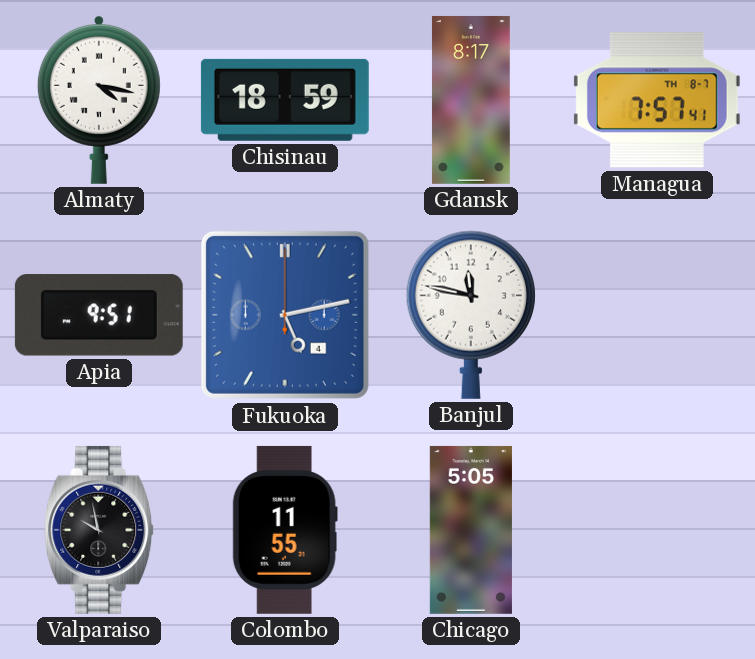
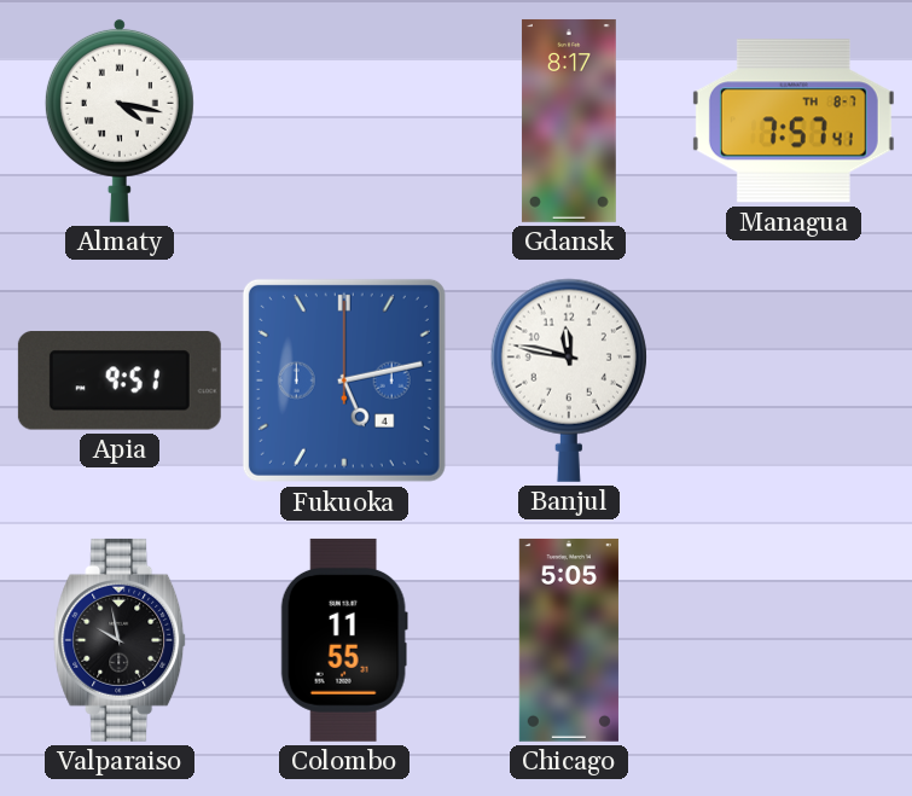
Chisinau: 18:59 -> none
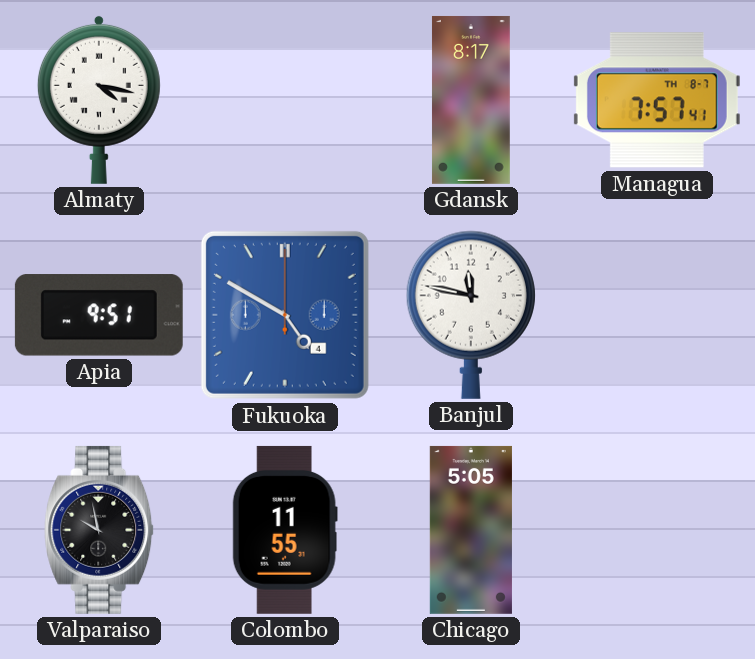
Fukuoka: 5:13 -> 4:50
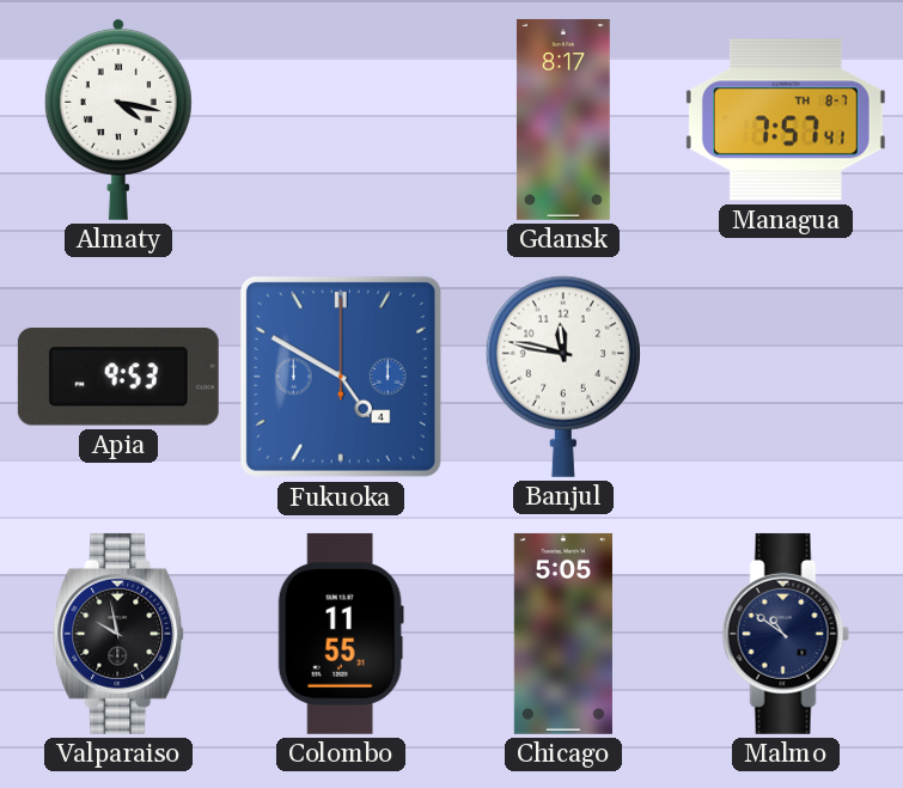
Apia: 9:51 -> 9:53
Malmo: none -> 10:51
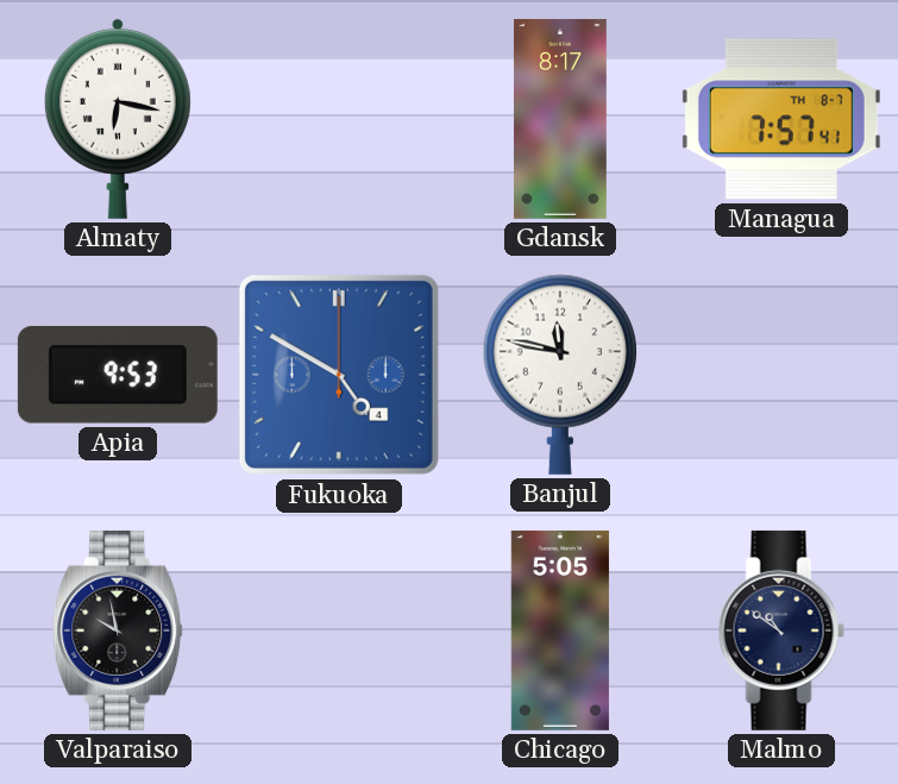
Almaty: 4:17 -> 6:17
Colombo: 11:55 -> none
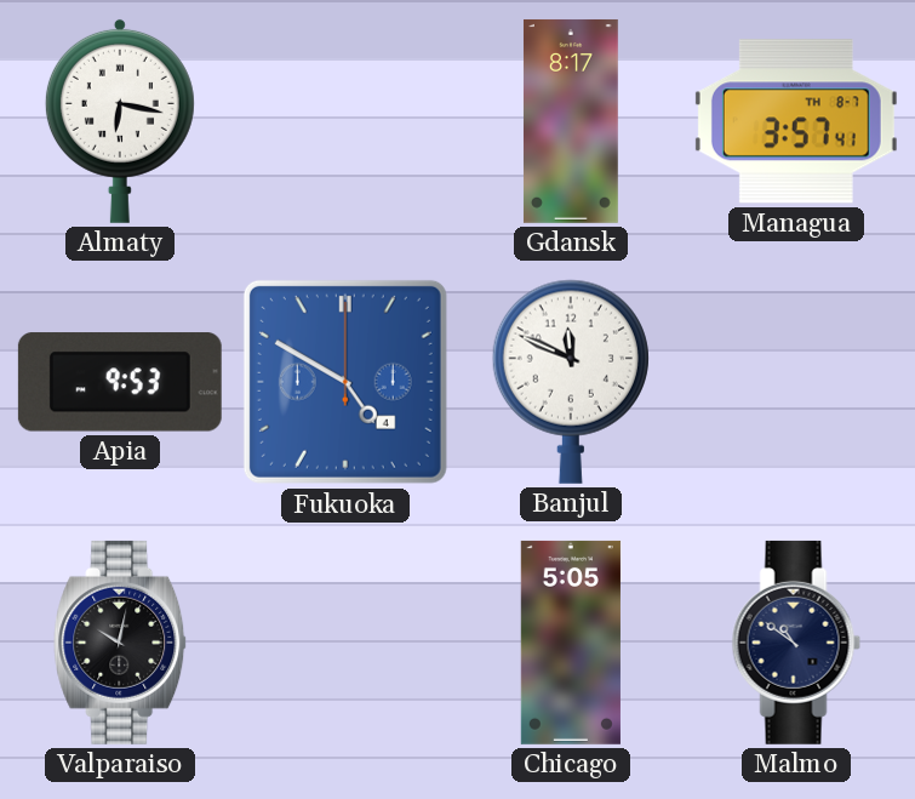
Managua: 7:57 -> 3:57
Banjul: 11:47 -> 11:49
Valparaiso: 9:58 -> 10:02
